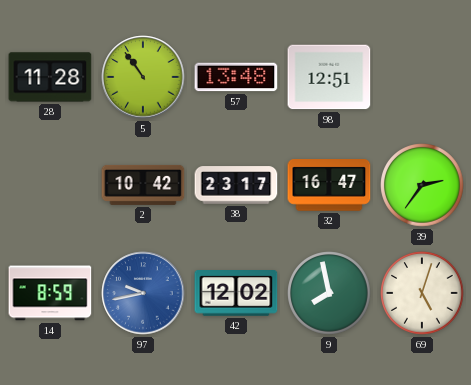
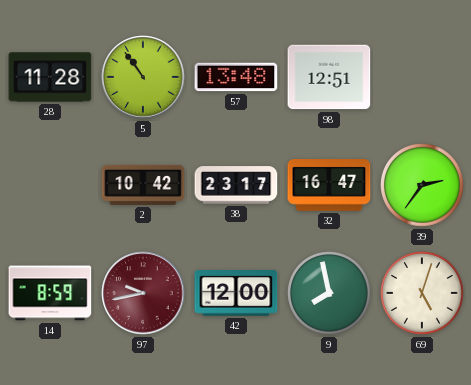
97 dial: blue -> burgundy
42: 12:02 -> 12:00
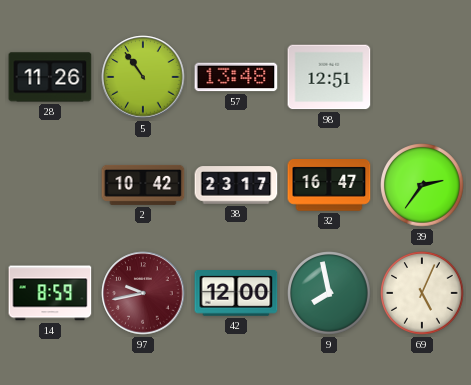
28: 11:28 -> 11:26
69: 5:03 -> 5:04
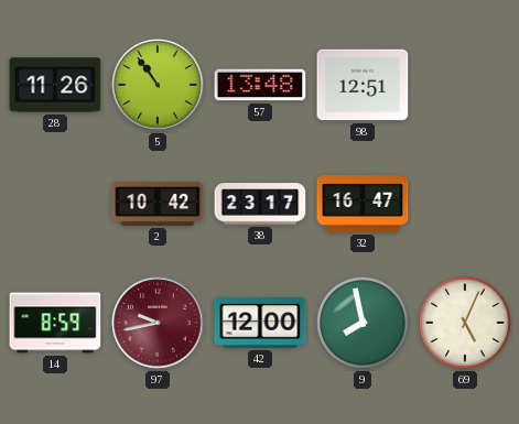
39: 2:36 -> none
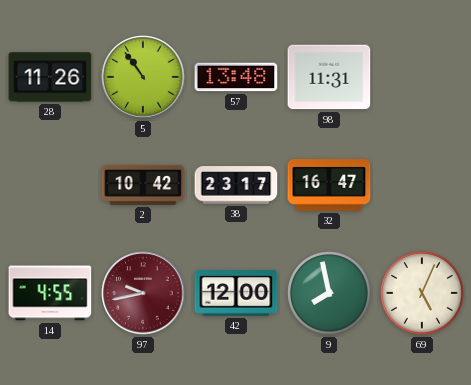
98: 12:51 -> 11:31
14: 8:59 -> 4:55
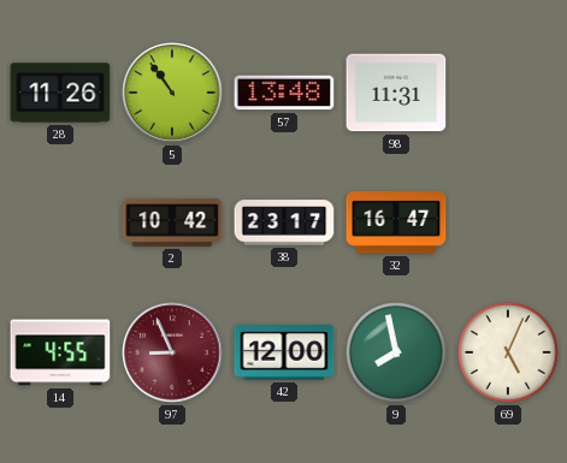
97: 9:43 -> 8:56
